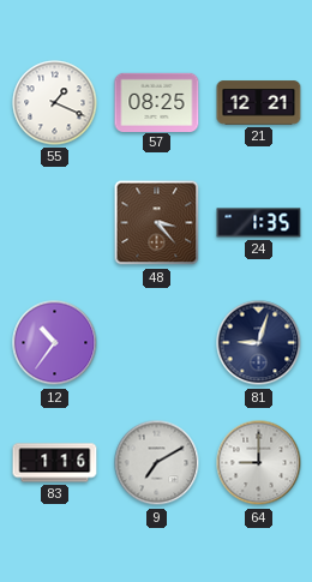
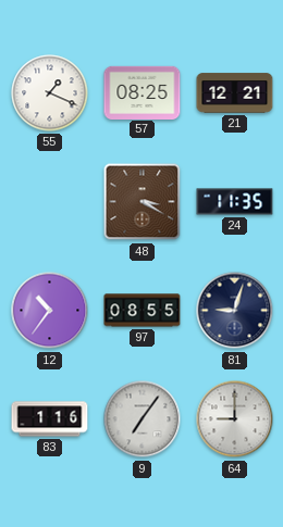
48: 3:23 -> 3:20
24: 1:35 -> 11:35
97: none -> 08:55
9: 7:10 -> 7:06
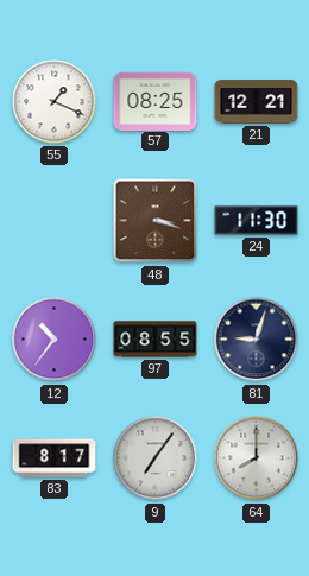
48: 3:20 -> 3:18
24: 11:35 -> 11:30
83: 1:16 -> 8:17
64: 9:00 -> 8:00
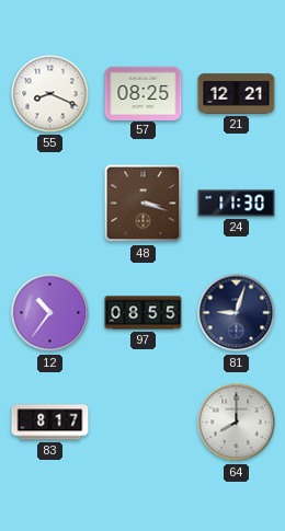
55: 1:19 -> 8:19
9: 7:06 -> none
